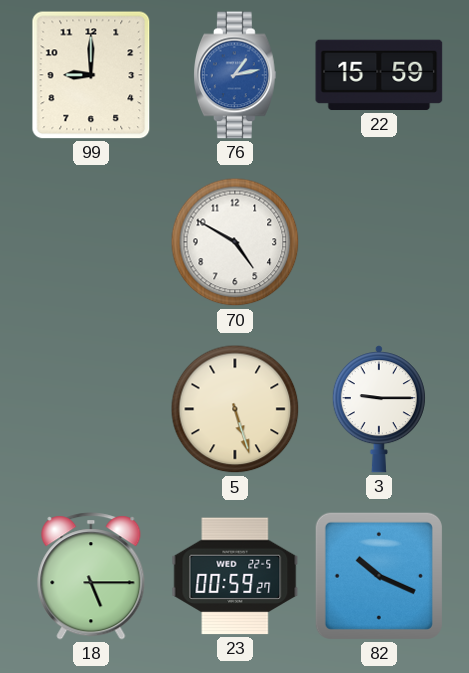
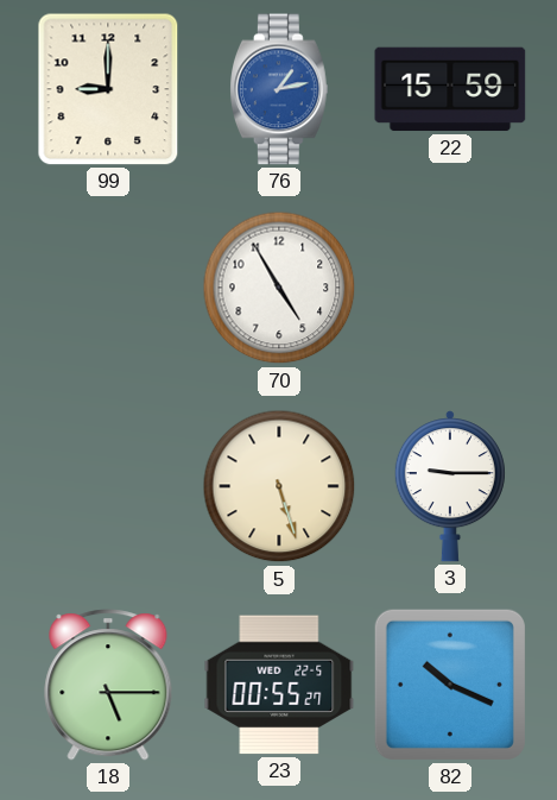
70: 4:50 -> 4:55
23: 00:59 -> 00:55
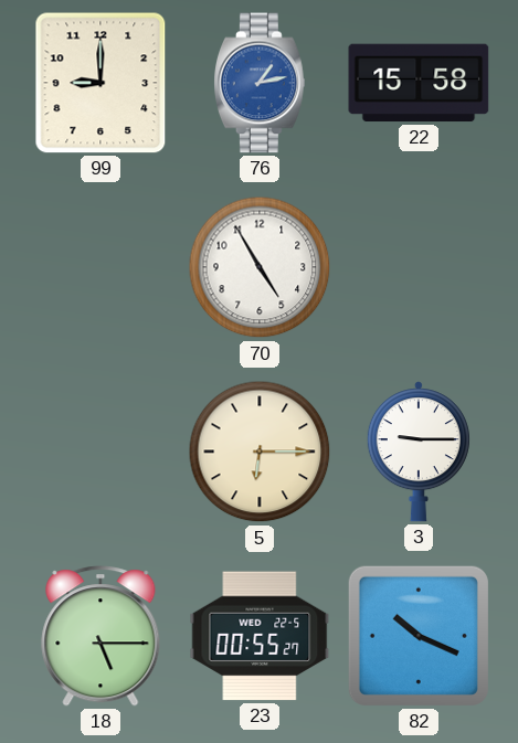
22: 15:59 -> 15:58
5: 5:27 -> 6:15
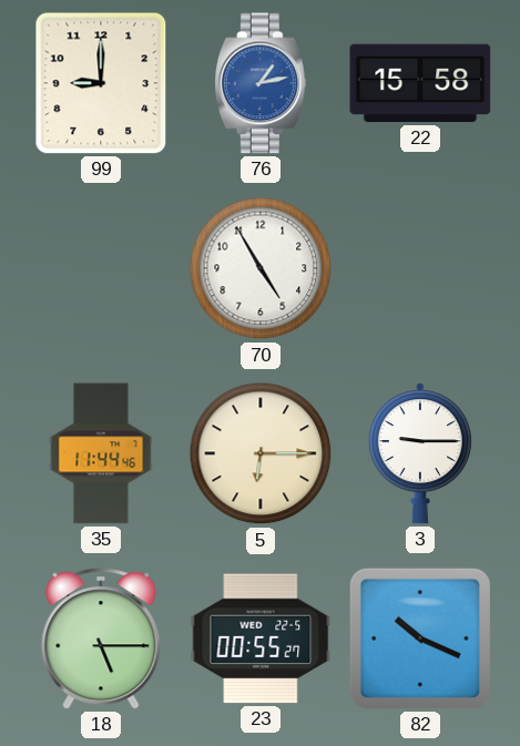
35: none -> 11:44
